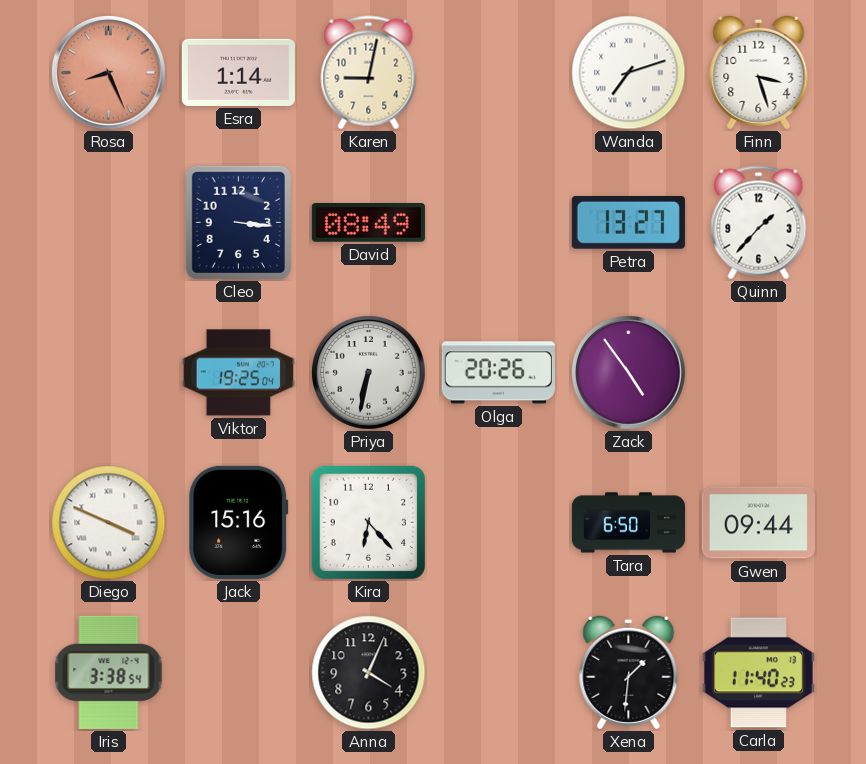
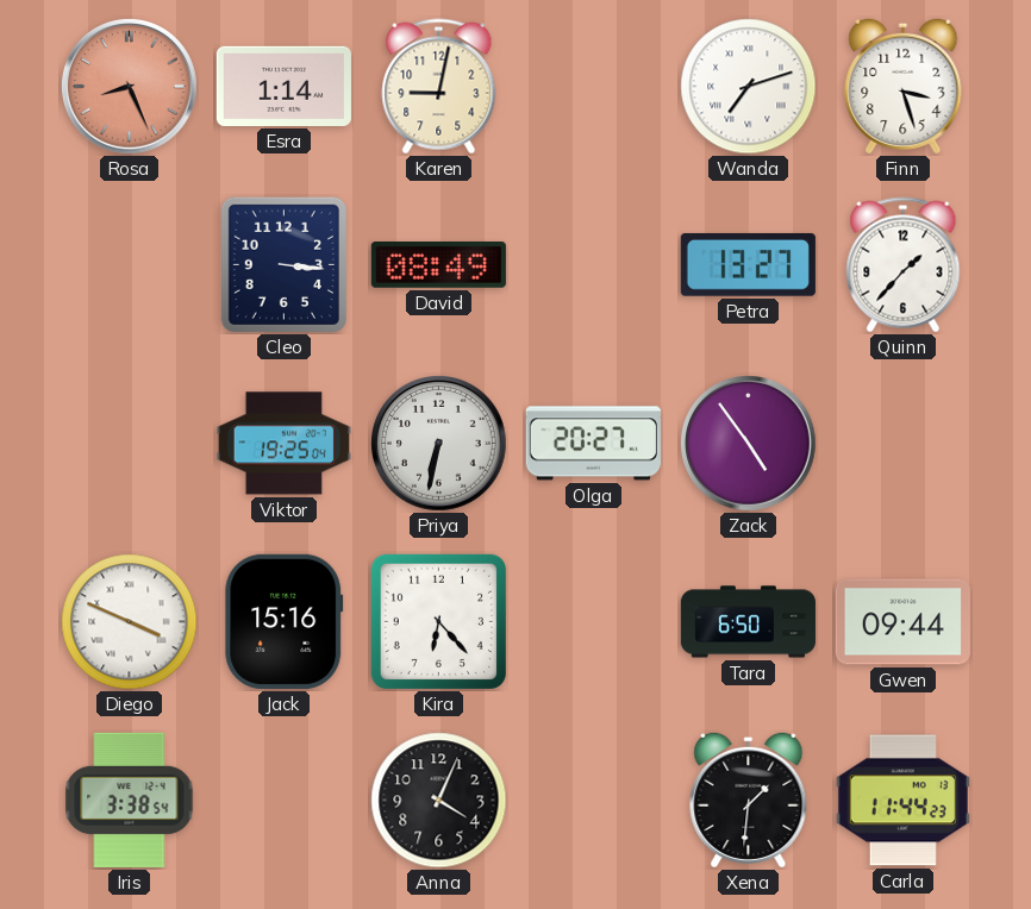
Olga: 20:26 -> 20:27
Carla: 11:40 -> 11:44
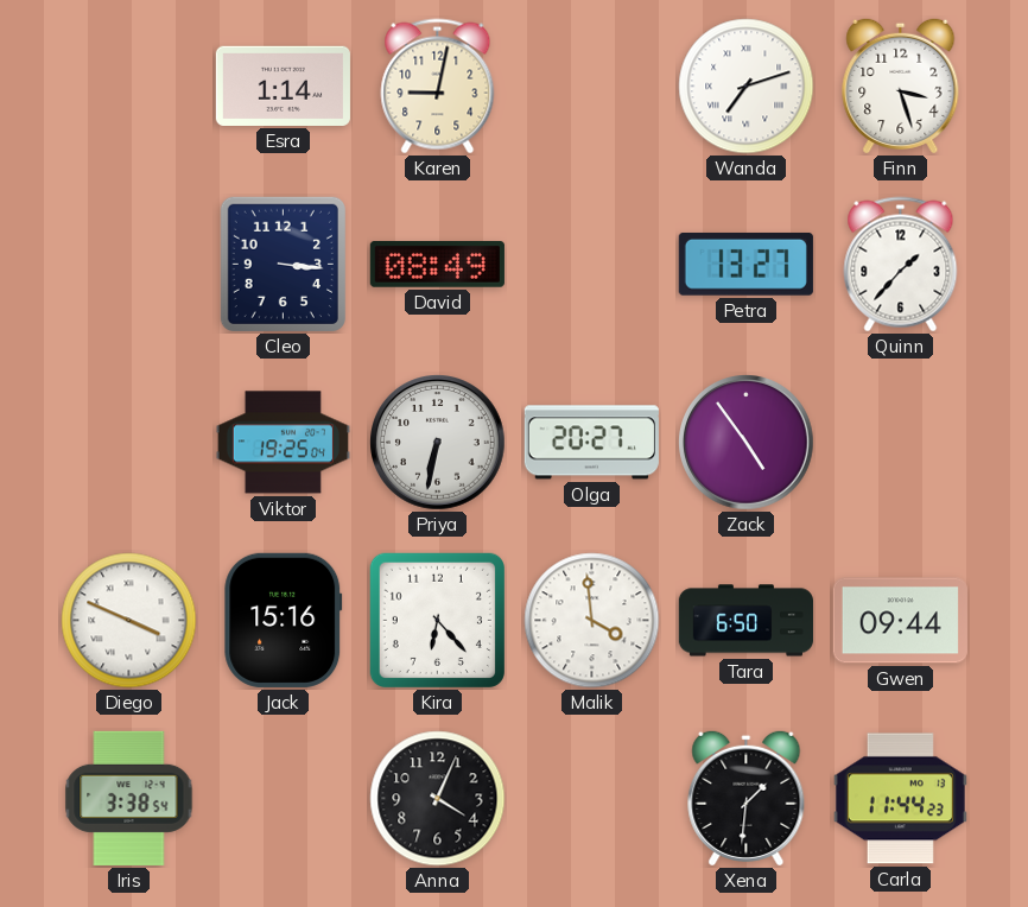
Rosa: 8:26 -> none
Malik: none -> 3:59
